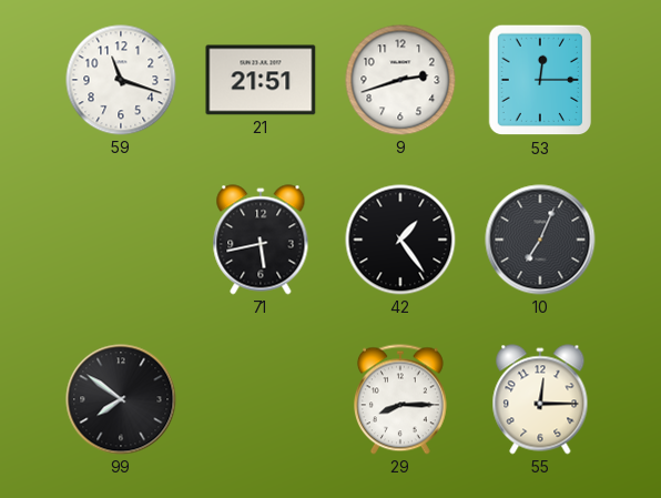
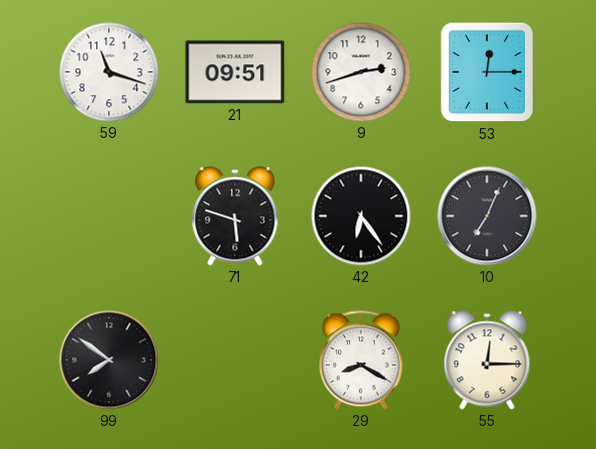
21: 21:51 -> 09:51
71: 5:43 -> 5:48
42: 1:24 -> 6:24
29: 8:15 -> 8:20
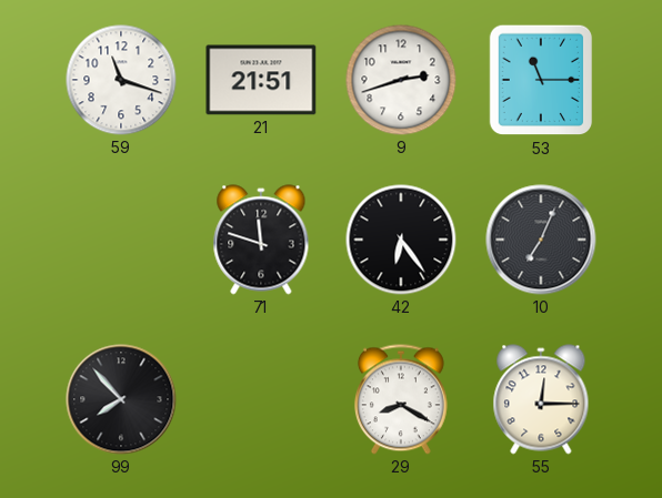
21: 09:51 -> 21:51
53: 12:15 -> 11:15
71: 5:48 -> 11:48
99: 7:51 -> 7:53
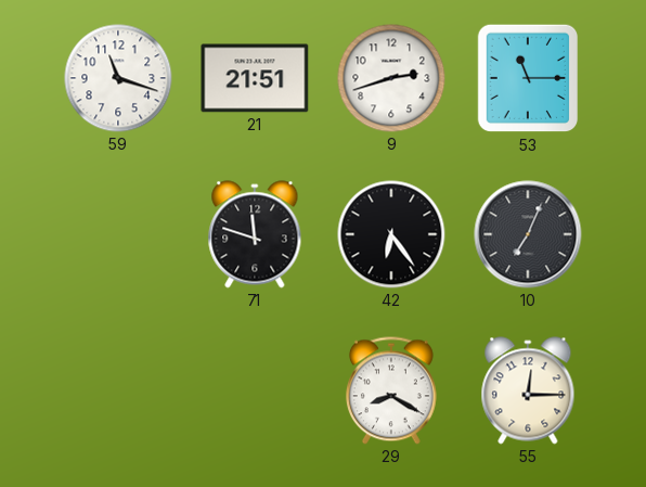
99: 7:53 -> none
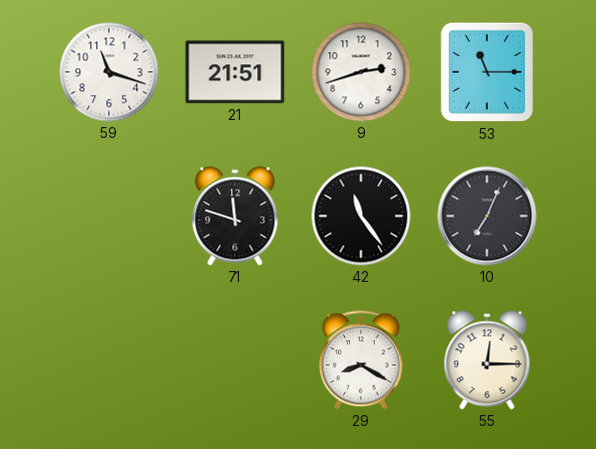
42: 6:24 -> 11:24
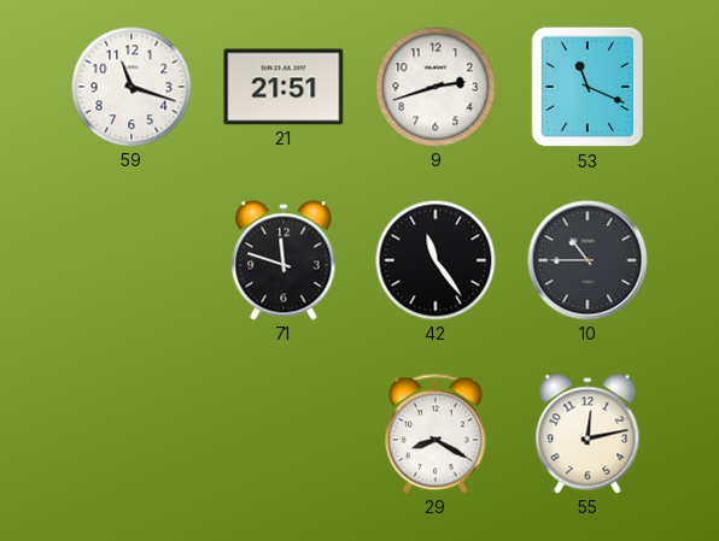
53: 11:15 -> 11:19
10: 7:04 -> 10:45
55: 12:15 -> 12:13
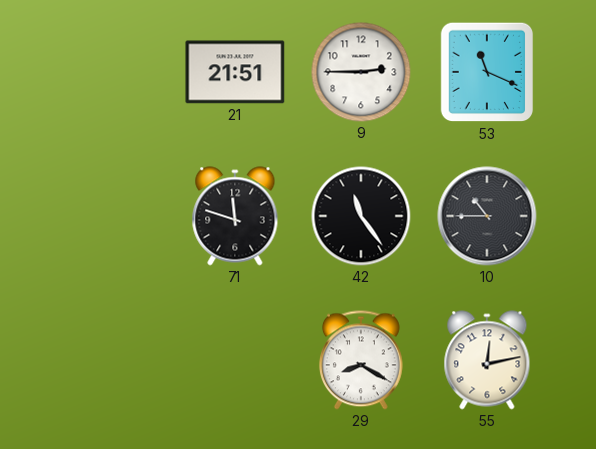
59: 11:18 -> none
9: 2:42 -> 2:45
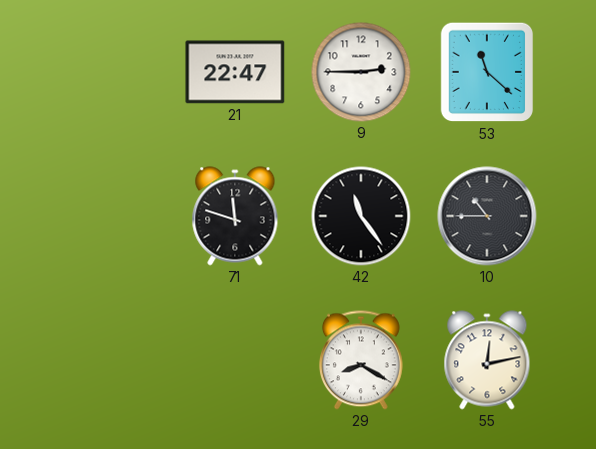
21: 21:51 -> 22:47
53: 11:19 -> 11:22
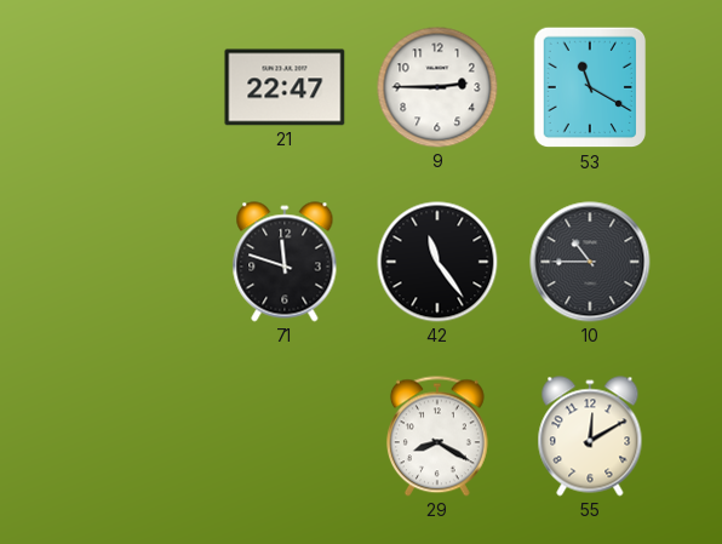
53: 11:22 -> 11:20
55: 12:13 -> 12:10
